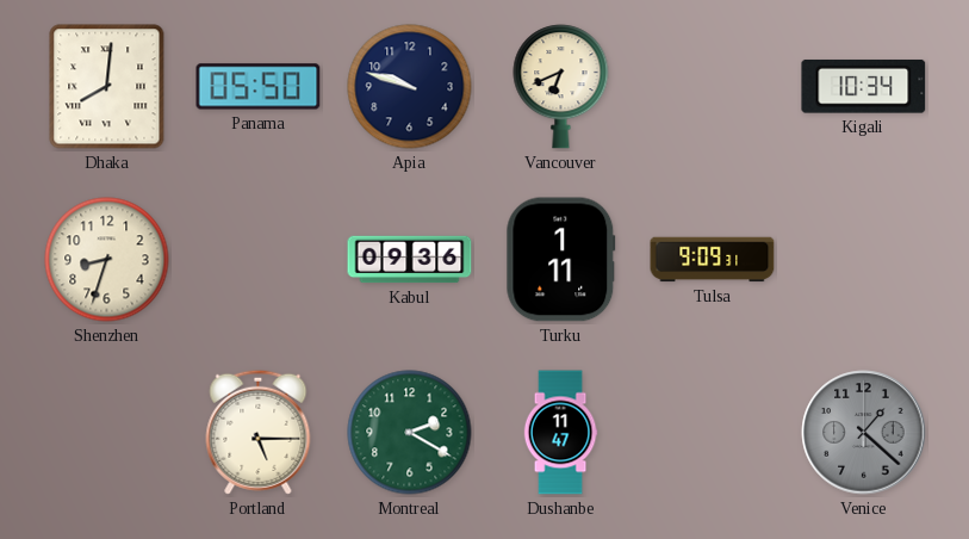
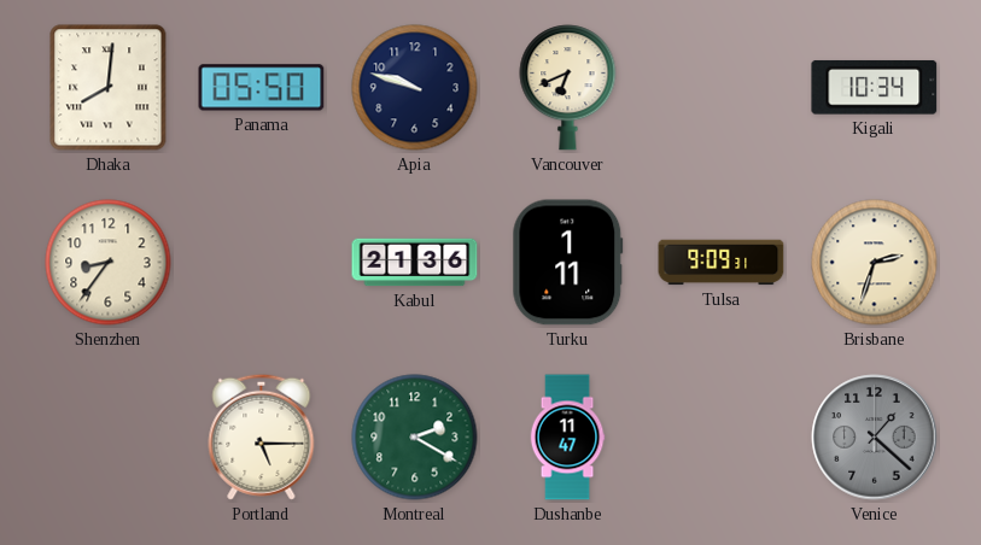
Shenzhen: 8:33 -> 8:36
Kabul: 09:36 -> 21:36
Brisbane: none -> 2:33
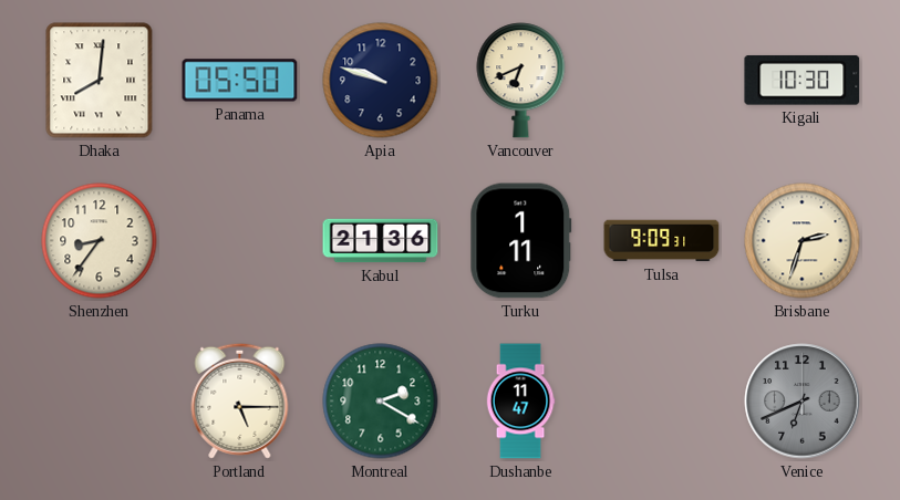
Kigali: 10:34 -> 10:30
Venice: 1:22 -> 6:41
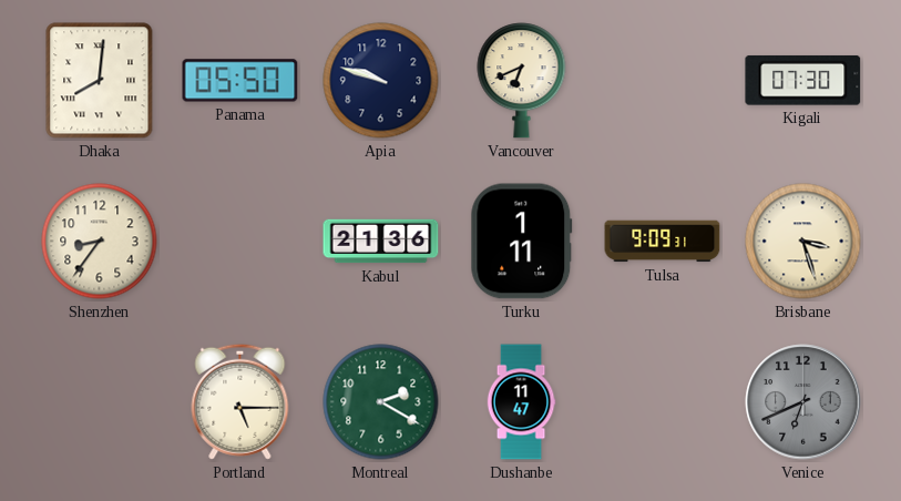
Kigali: 10:30 -> 07:30
Brisbane: 2:33 -> 3:27
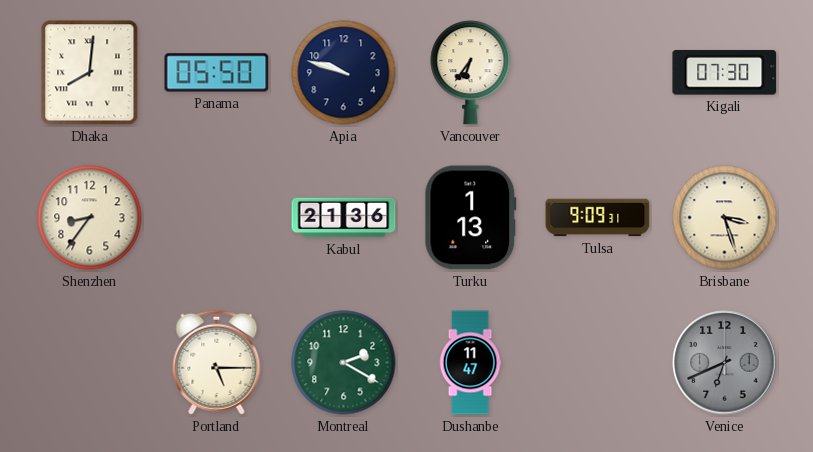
Vancouver: 6:41 -> 6:36
Turku: 1:11 -> 1:13
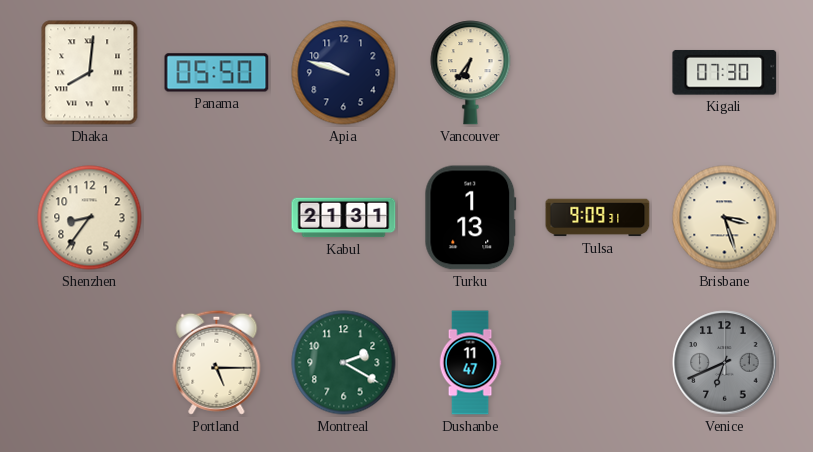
Kabul: 21:36 -> 21:31
